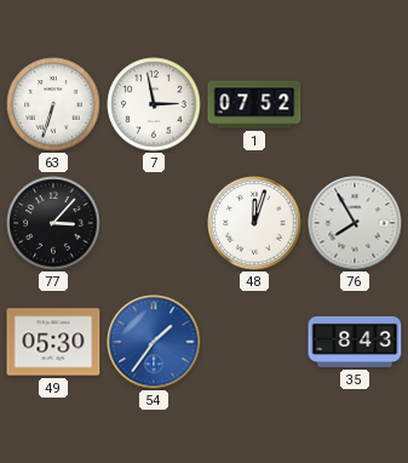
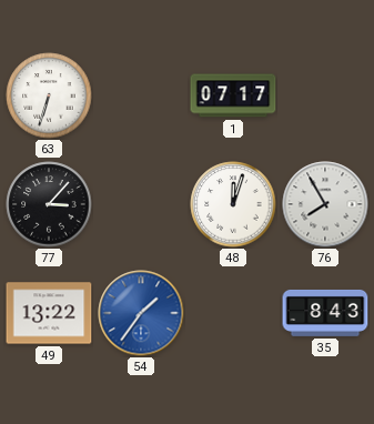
7: 2:58 -> none
1: 07:52 -> 07:17
49: 05:30 -> 13:22
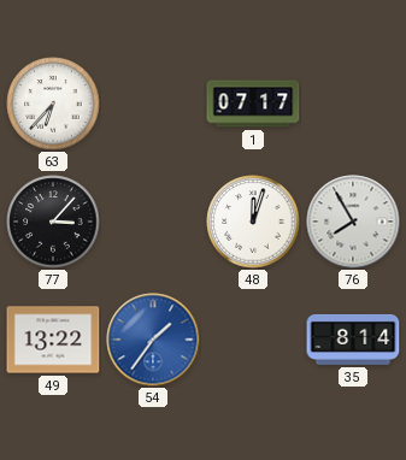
63: 6:33 -> 6:37
35: 8:43 -> 8:14
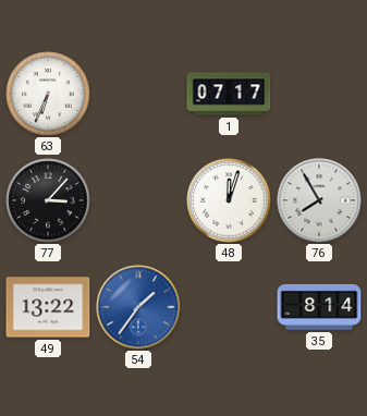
63: 6:37 -> 6:34
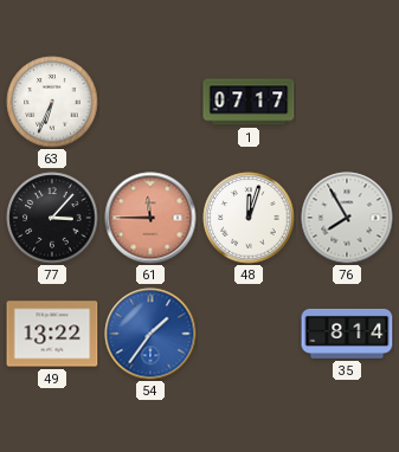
61: none -> 11:45
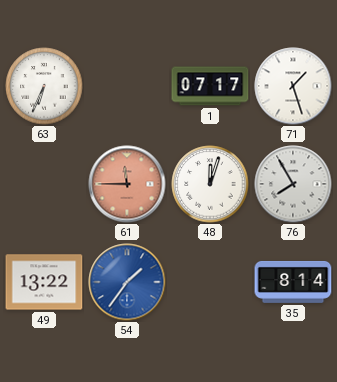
71: none -> 1:27
77: 3:07 -> none
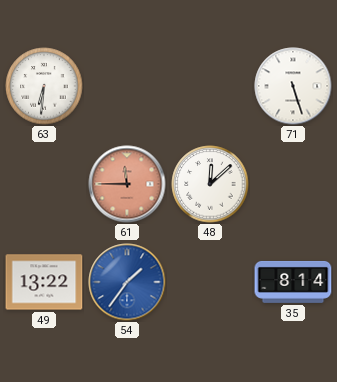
63: 6:34 -> 6:31
1: 07:17 -> none
71: 1:27 -> 5:27
48: 12:03 -> 12:08
76: 7:55 -> none
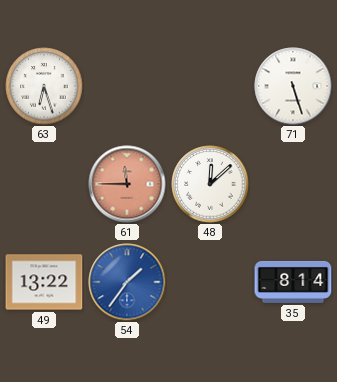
63: 6:31 -> 6:27
